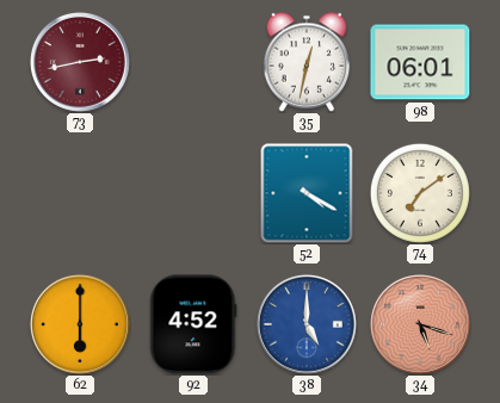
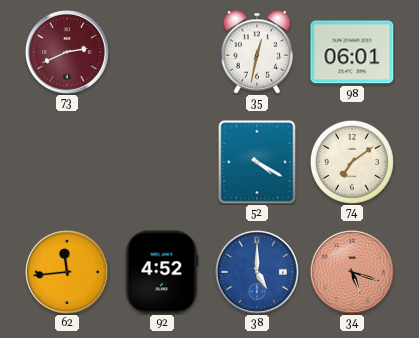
73: 2:43 -> 2:41
62: 6:00 -> 11:44
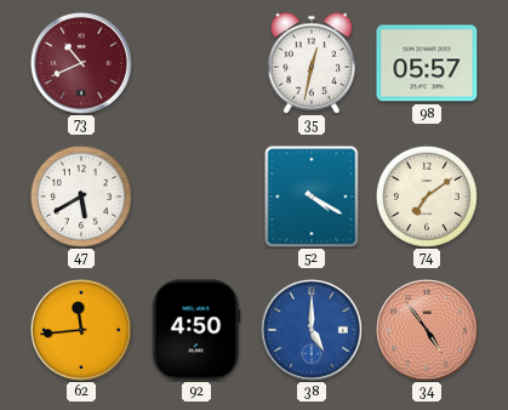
73: 2:41 -> 10:41
98: 06:01 -> 05:57
47: none -> 5:40
92: 4:52 -> 4:50
34: 5:18 -> 4:54
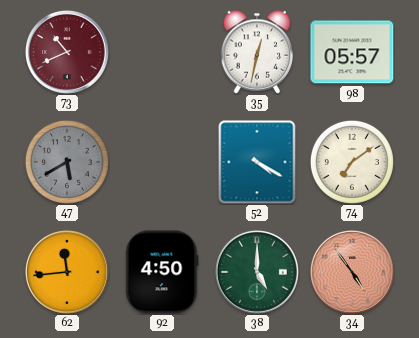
47 dial: white -> grey
38 dial: blue -> green
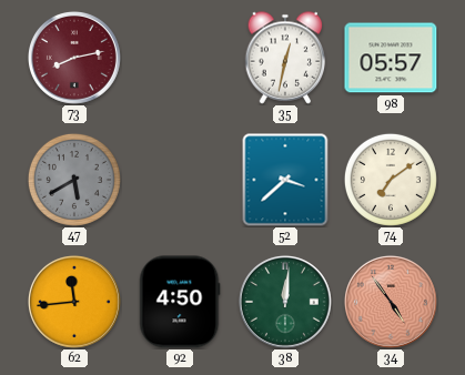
73: 10:41 -> 8:13
52: 4:20 -> 3:38
38: 5:00 -> 12:01
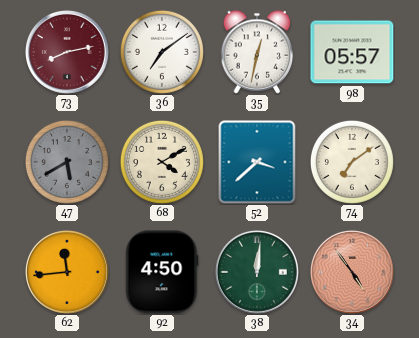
36: none -> 7:09
68: none -> 4:10
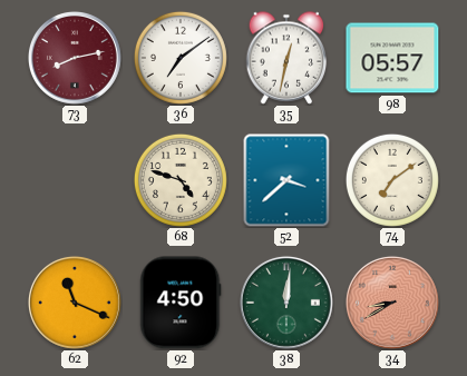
47: 5:40 -> none
68: 4:10 -> 4:48
62: 11:44 -> 11:19
34: 4:54 -> 8:40
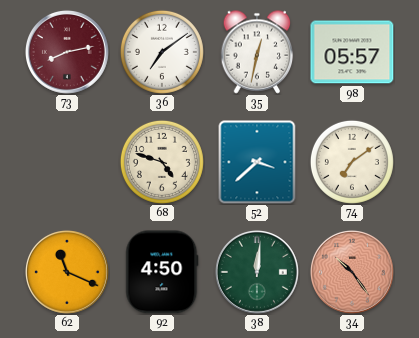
34: 8:40 -> 10:24
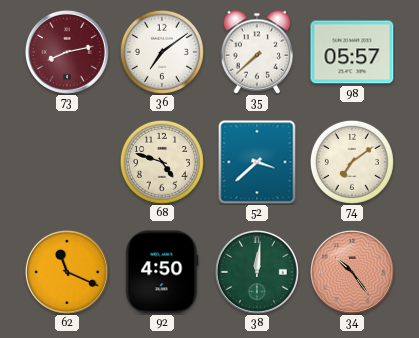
35: 12:32 -> 7:38
